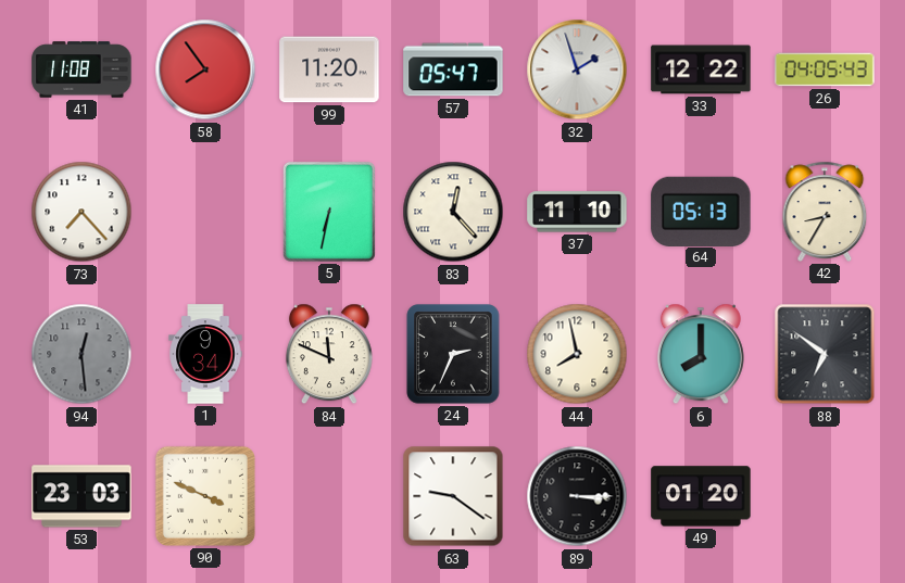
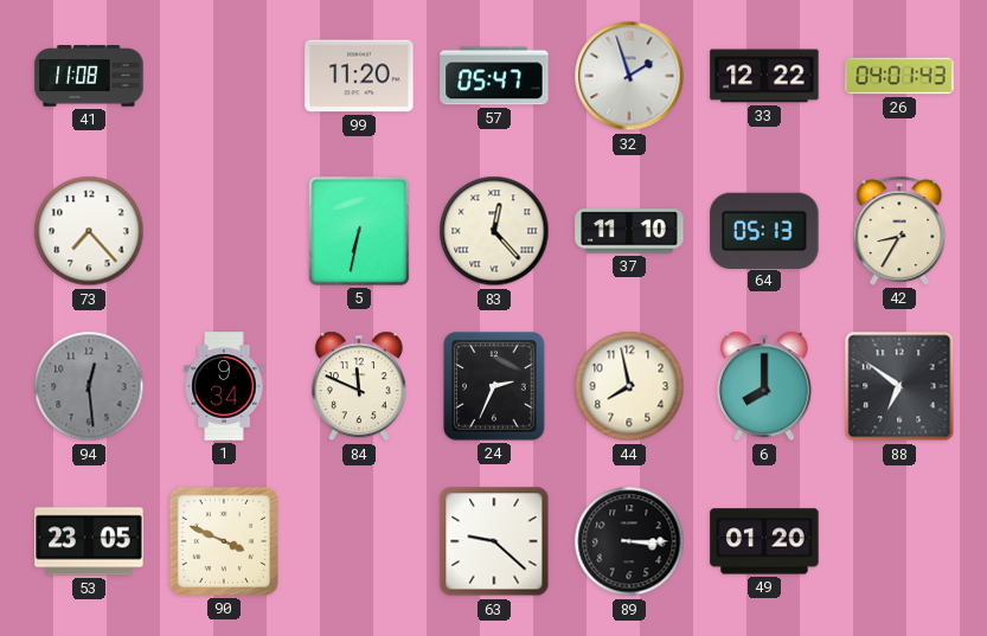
58: 7:54 -> none
26: 04:05 -> 04:01
53: 23:03 -> 23:05
63: 9:21 -> 9:22
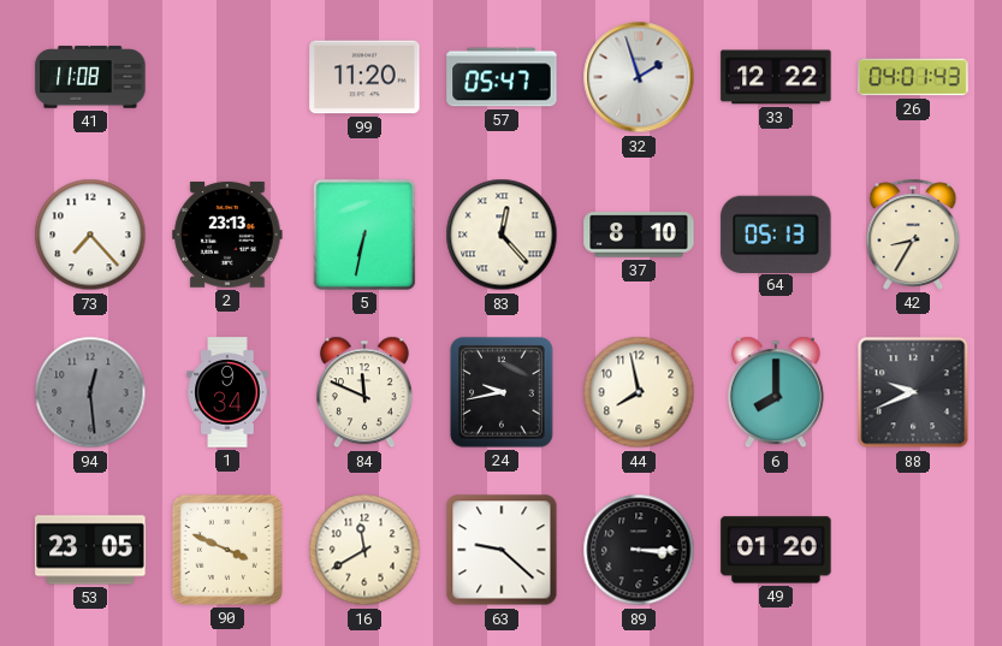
2: none -> 23:13
37: 11:10 -> 8:10
24: 2:34 -> 9:43
88: 6:51 -> 9:41
16: none -> 11:40
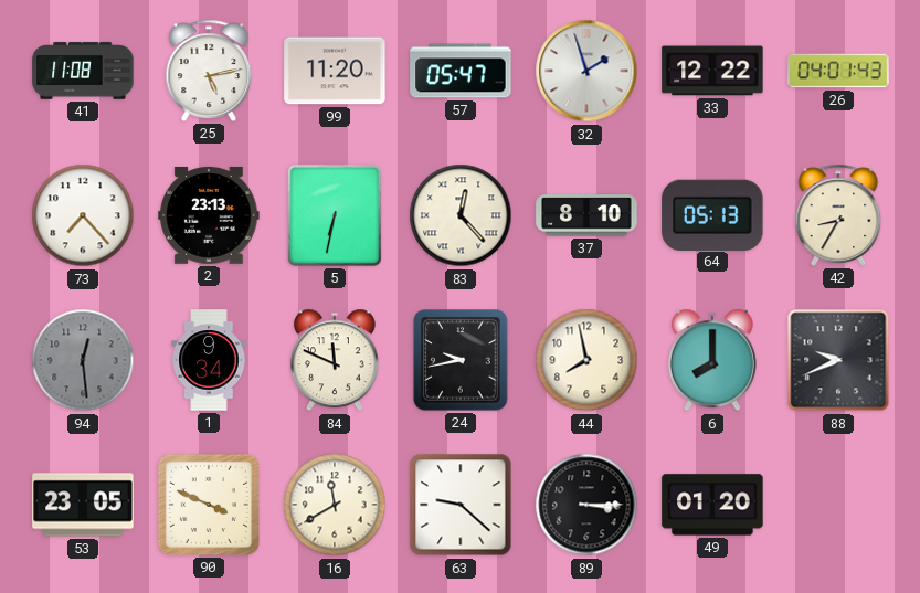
25: none -> 5:13
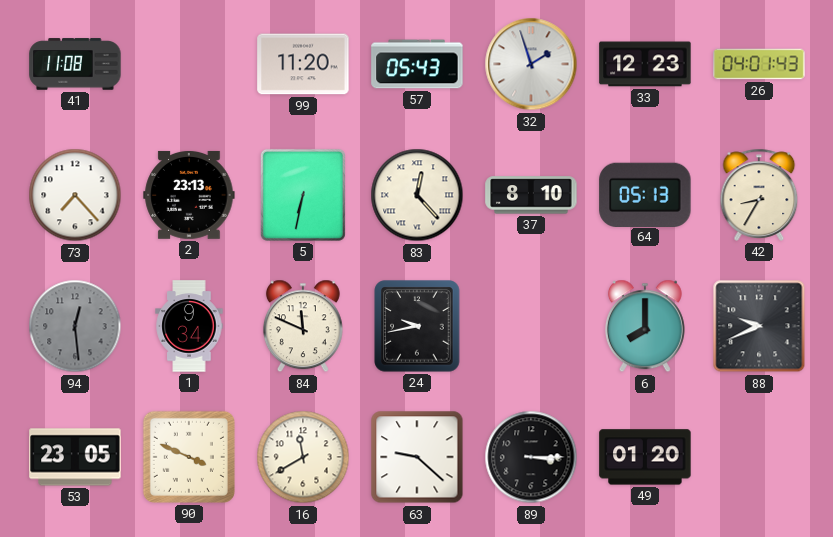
25: 5:13 -> none
57: 05:47 -> 05:43
33: 12:22 -> 12:23
44: 7:58 -> none
